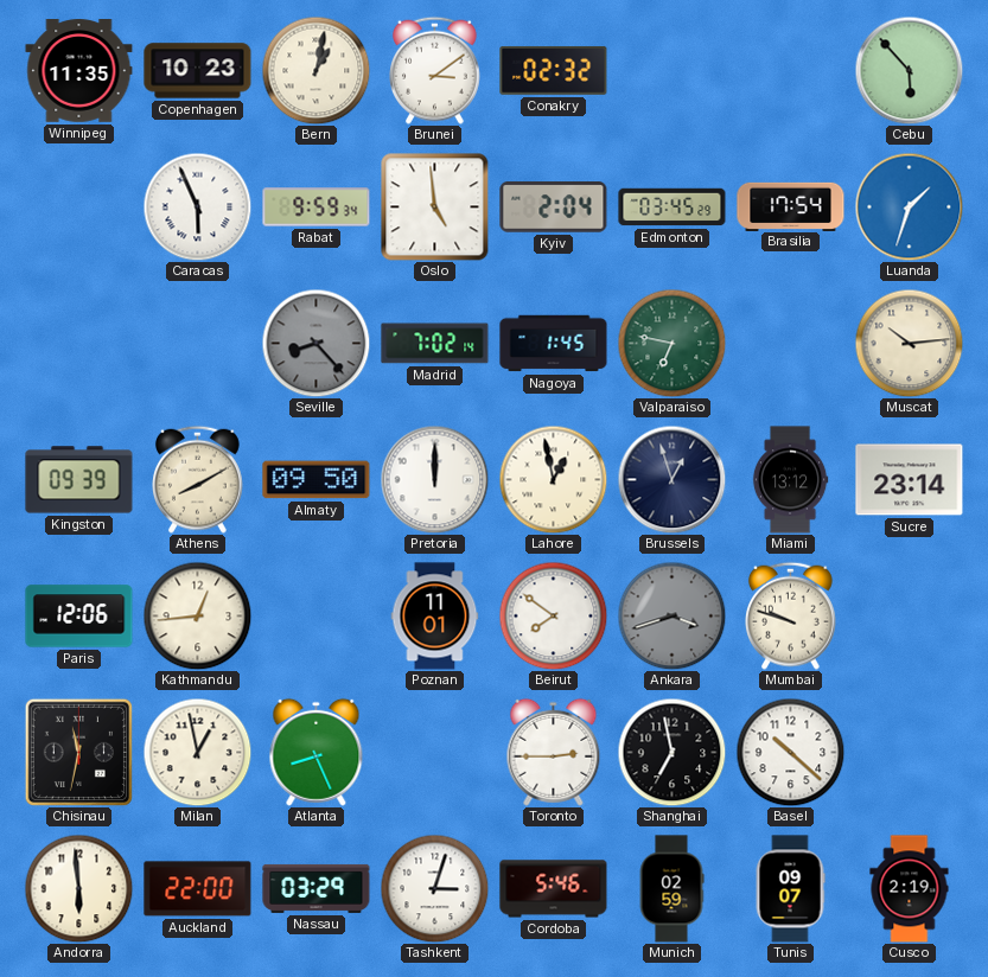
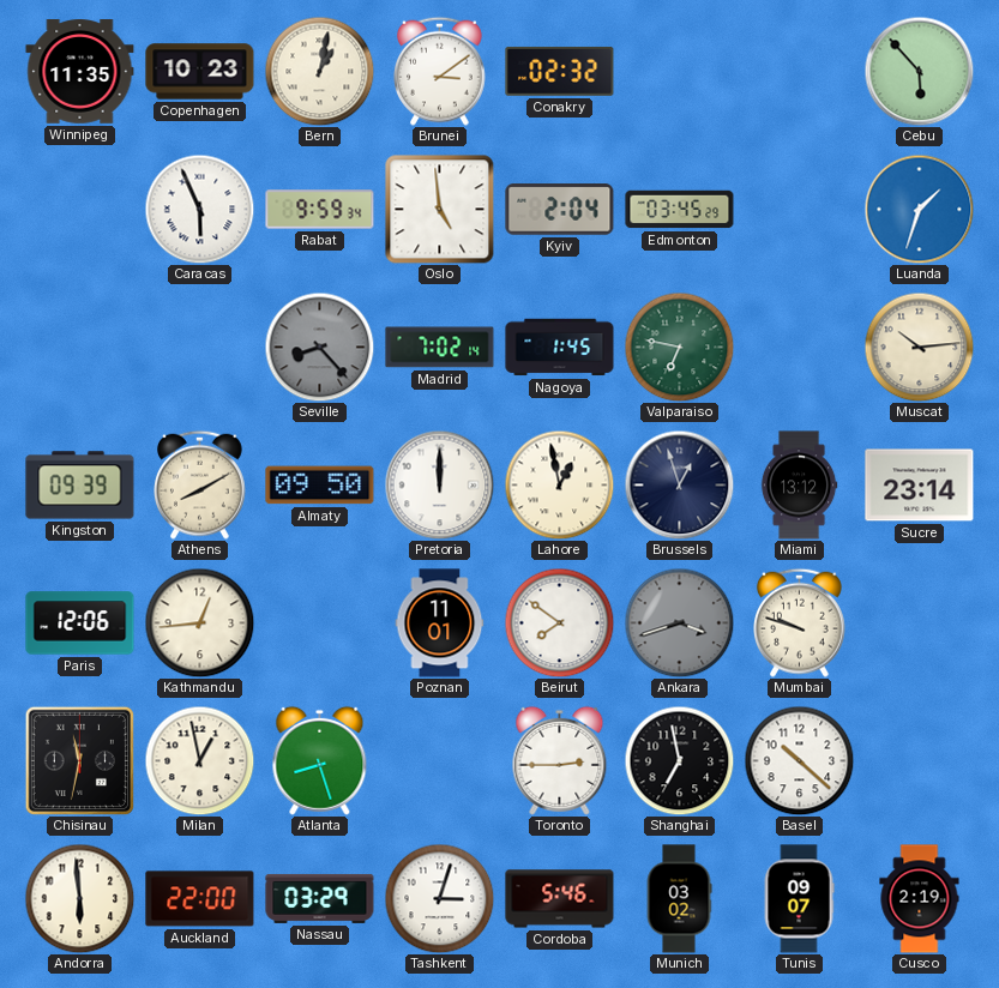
Brasilia: 17:54 -> none
Atlanta: 8:26 -> 8:27
Munich: 02:59 -> 03:02
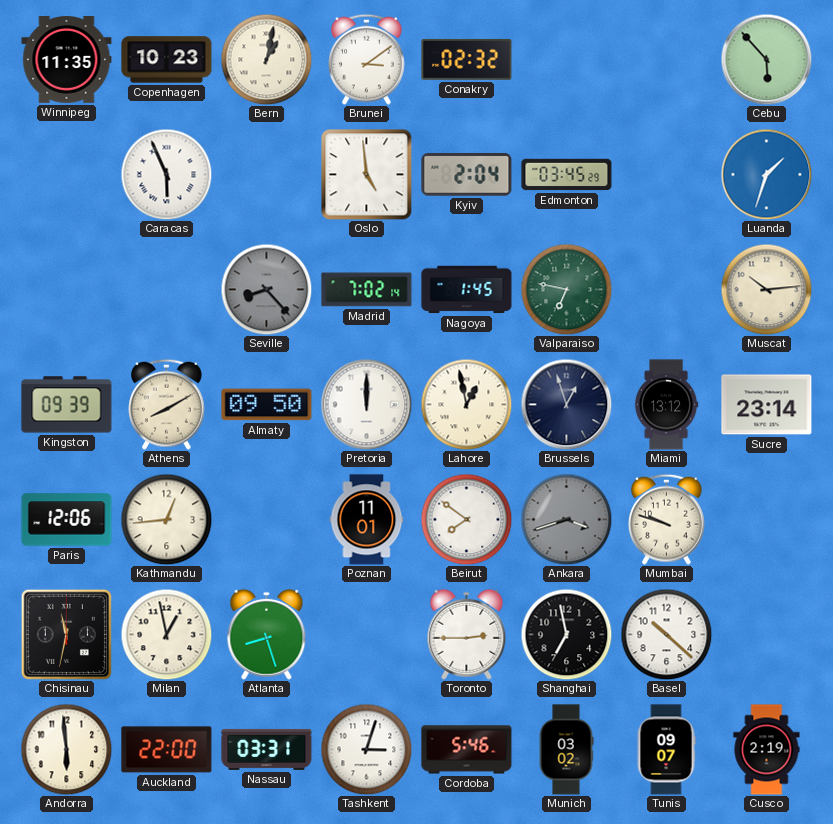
Rabat: 9:59 -> none
Nassau: 03:29 -> 03:31
